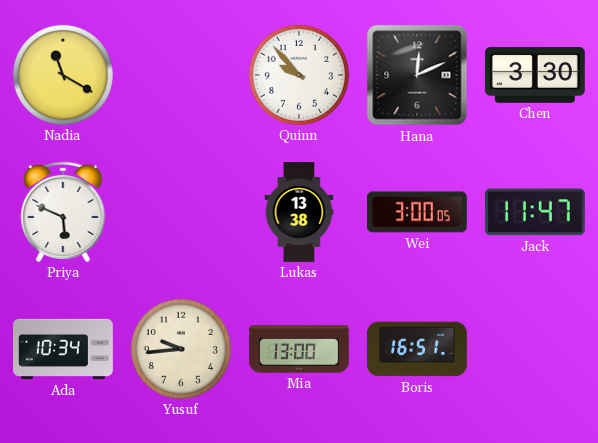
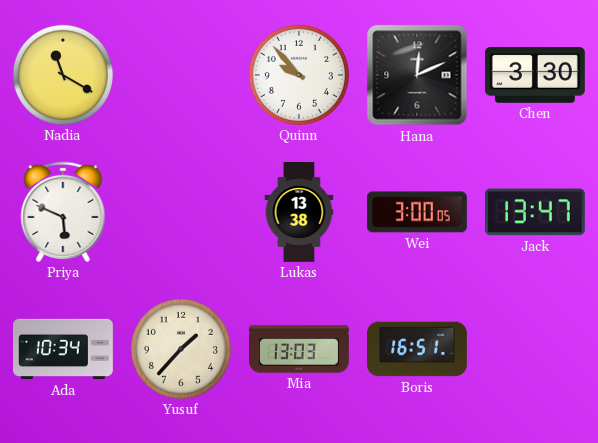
Jack: 11:47 -> 13:47
Yusuf: 9:44 -> 1:37
Mia: 13:00 -> 13:03
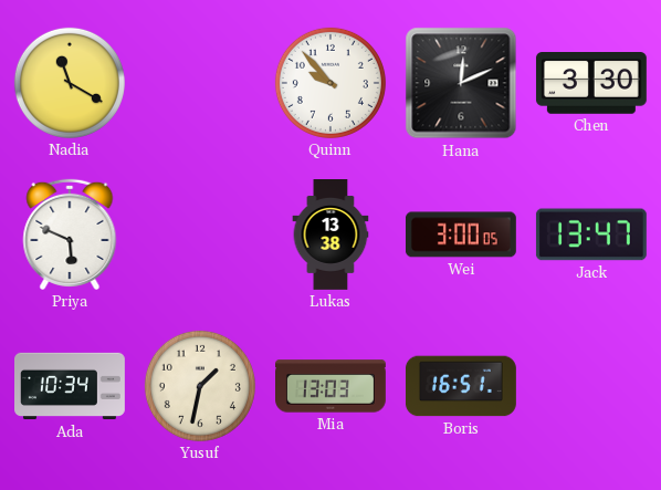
Yusuf: 1:37 -> 1:32
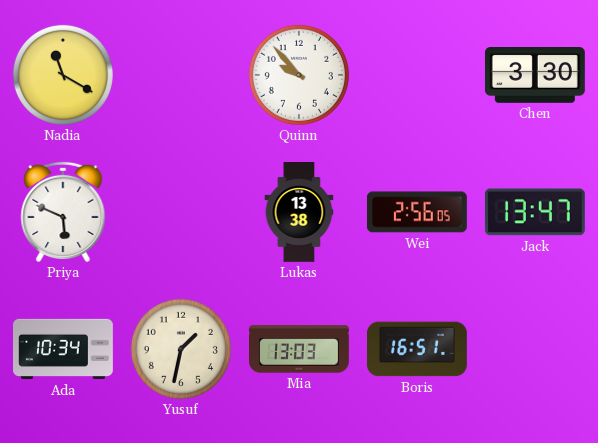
Hana: 12:11 -> none
Wei: 3:00 -> 2:56
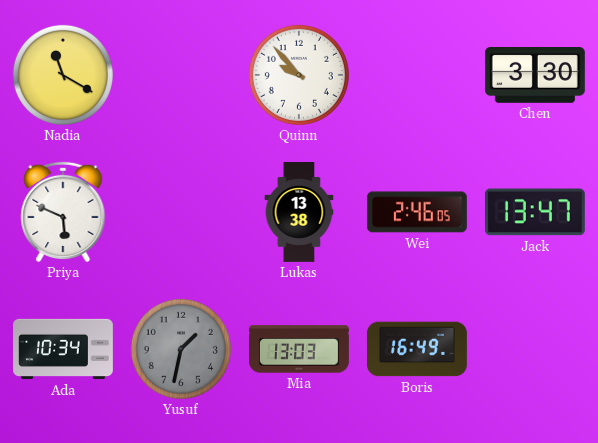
Wei: 2:56 -> 2:46
Yusuf dial: cream -> grey
Boris: 16:51 -> 16:49
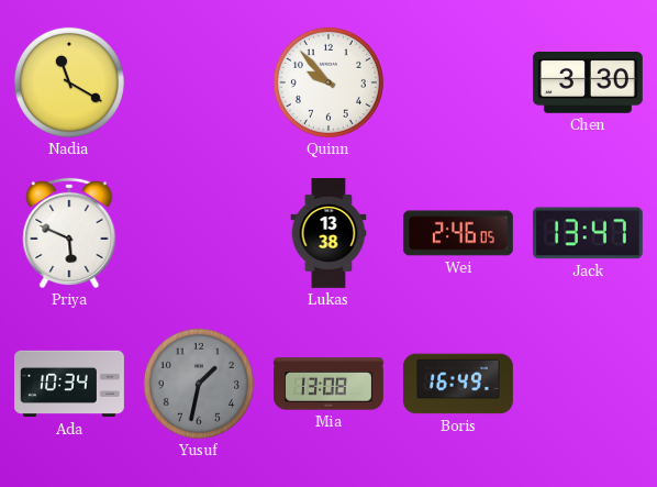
Mia: 13:03 -> 13:08
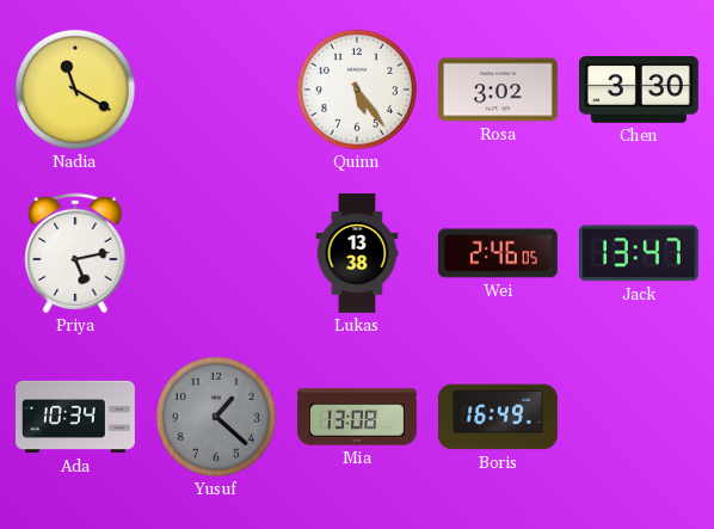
Quinn: 9:53 -> 5:24
Rosa: none -> 3:02
Priya: 5:49 -> 5:13
Yusuf: 1:32 -> 1:22
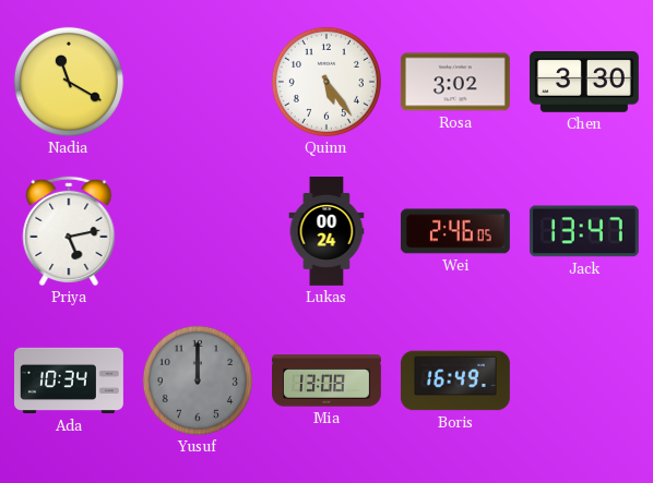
Lukas: 13:38 -> 00:24
Yusuf: 1:22 -> 12:00
